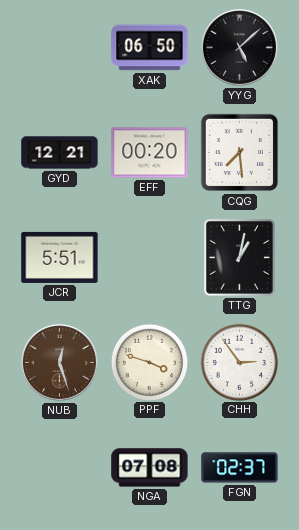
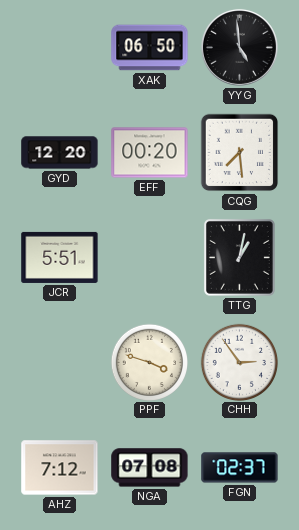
YYG: 5:08 -> 4:59
GYD: 12:21 -> 12:20
NUB: 12:27 -> none
AHZ: none -> 7:12
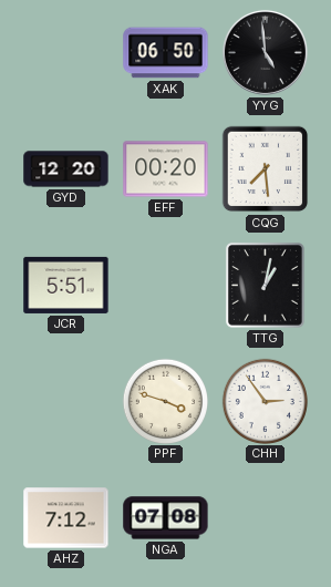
FGN: 02:37 -> none
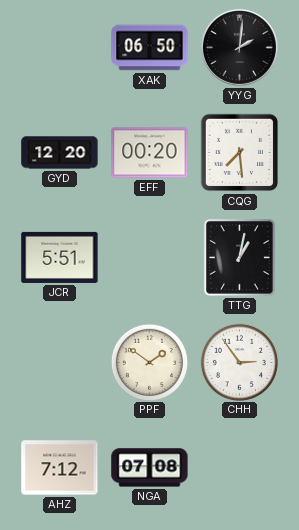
YYG: 4:59 -> 2:01
PPF: 3:48 -> 1:51
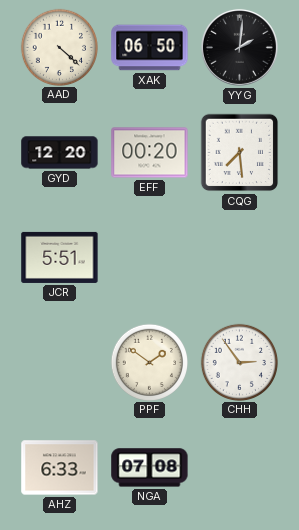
AAD: none -> 4:22
TTG: 1:02 -> none
AHZ: 7:12 -> 6:33
